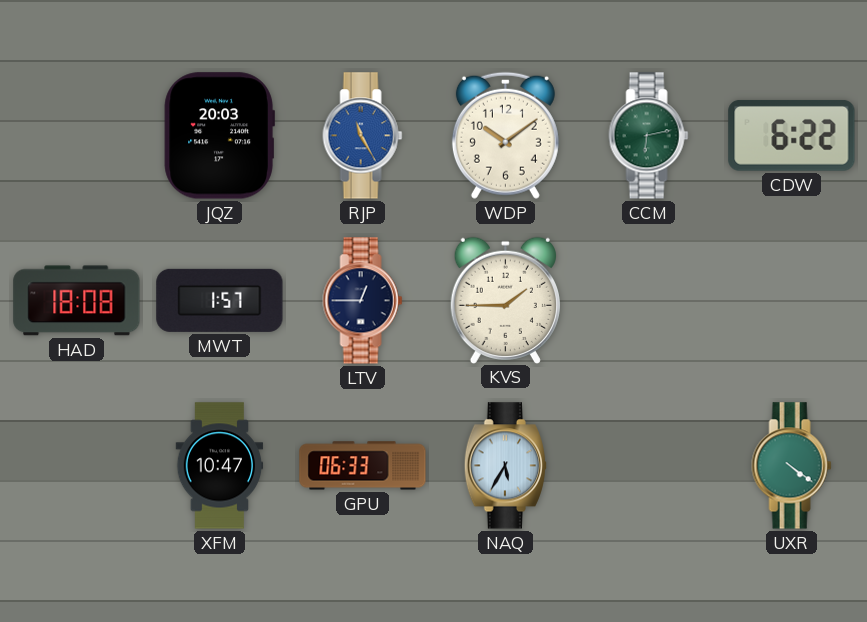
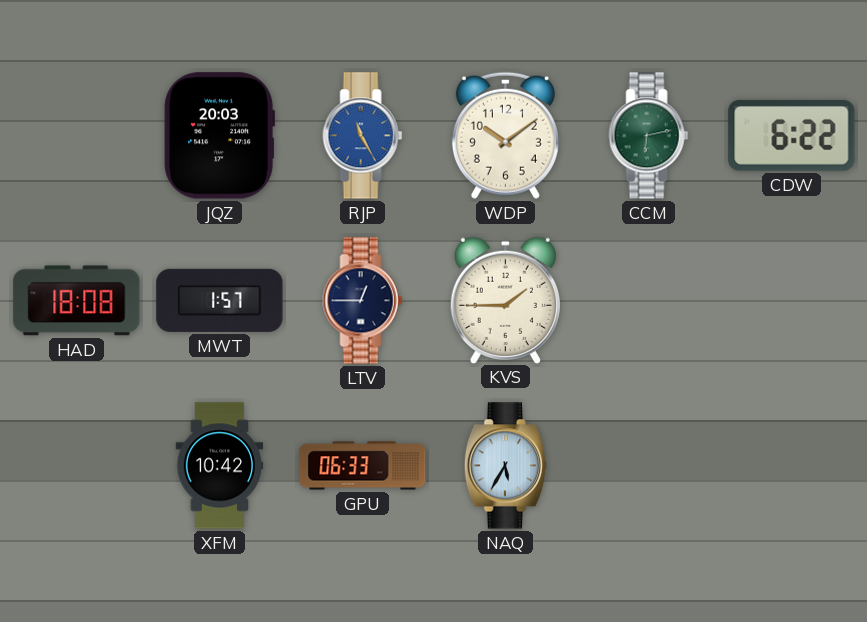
XFM: 10:47 -> 10:42
UXR: 4:21 -> none
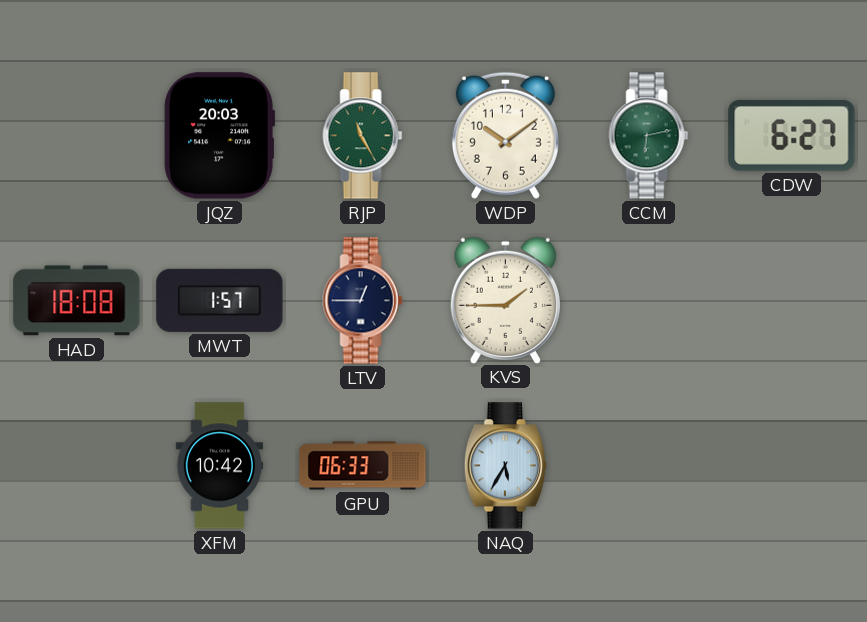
RJP dial: blue -> green
CDW: 6:22 -> 6:27
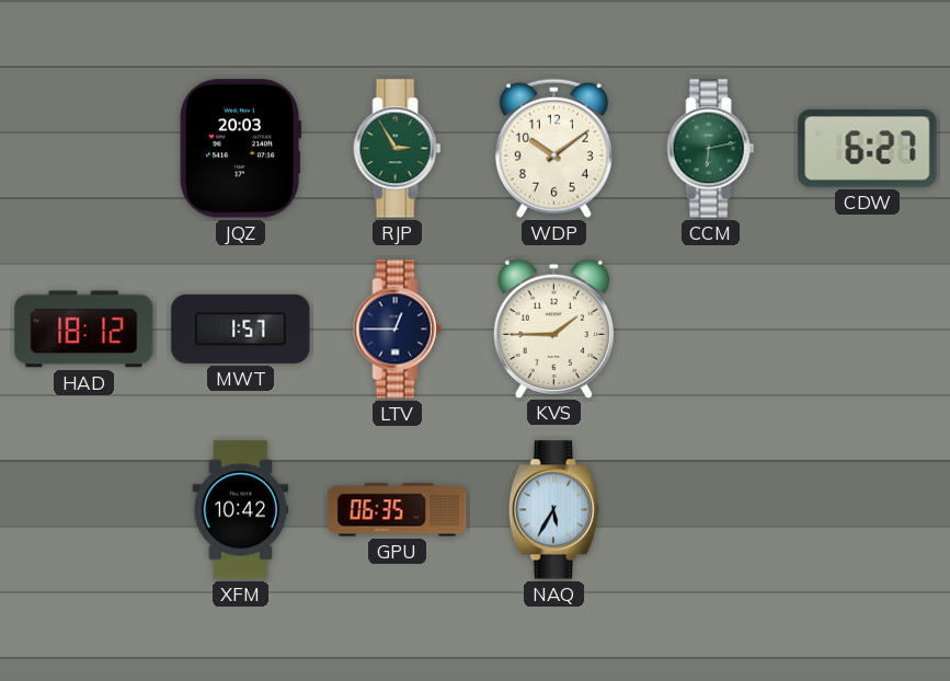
RJP: 11:25 -> 2:55
HAD: 18:08 -> 18:12
GPU: 06:33 -> 06:35
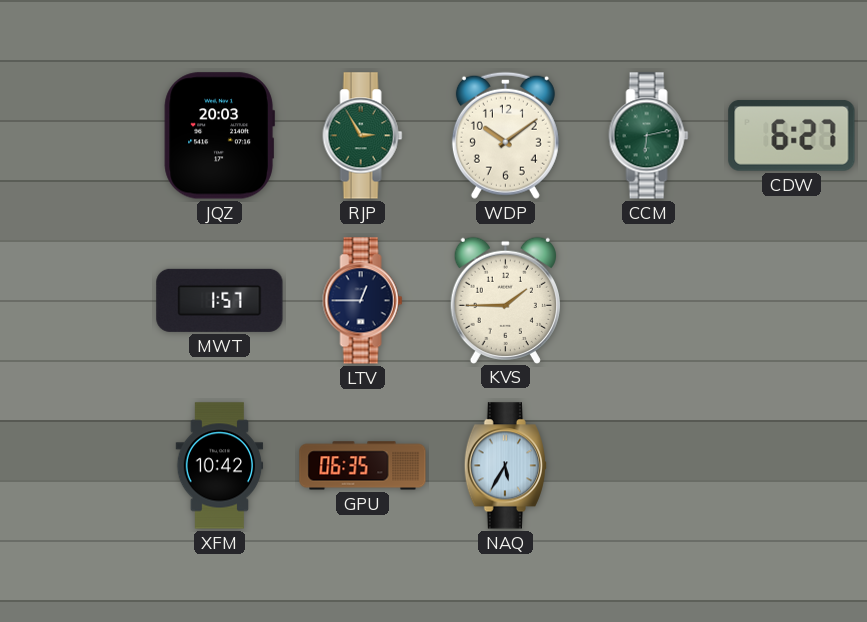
HAD: 18:12 -> none
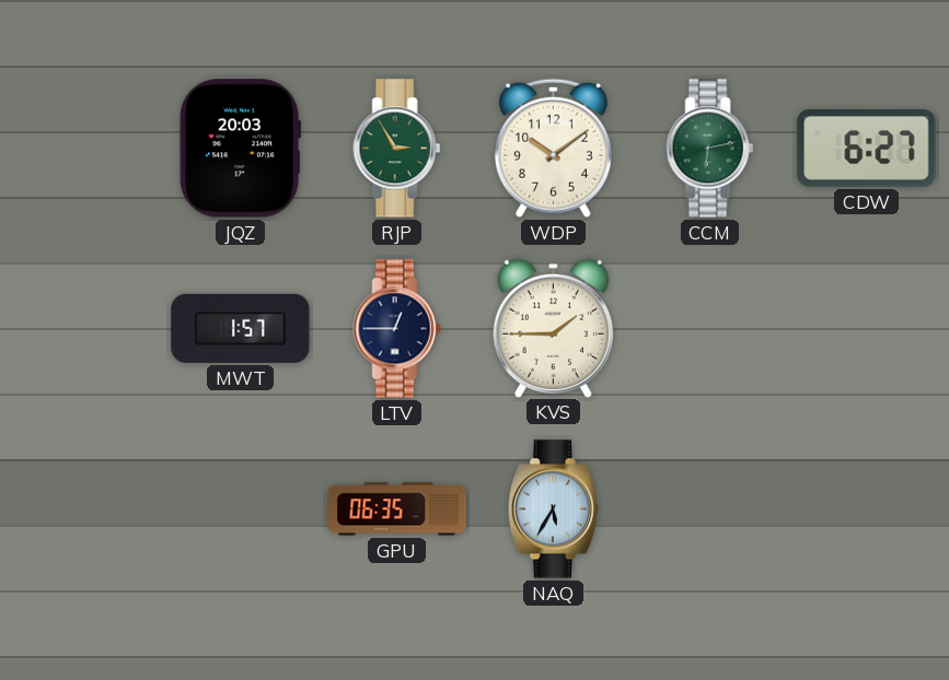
XFM: 10:42 -> none
